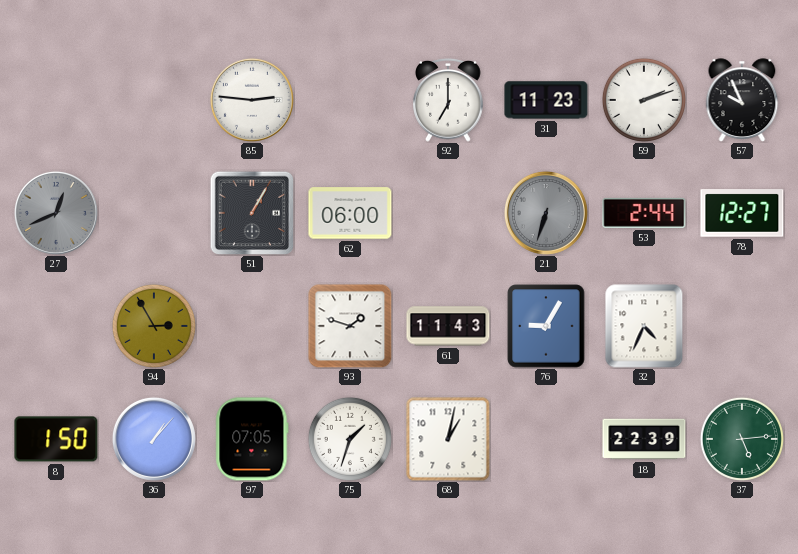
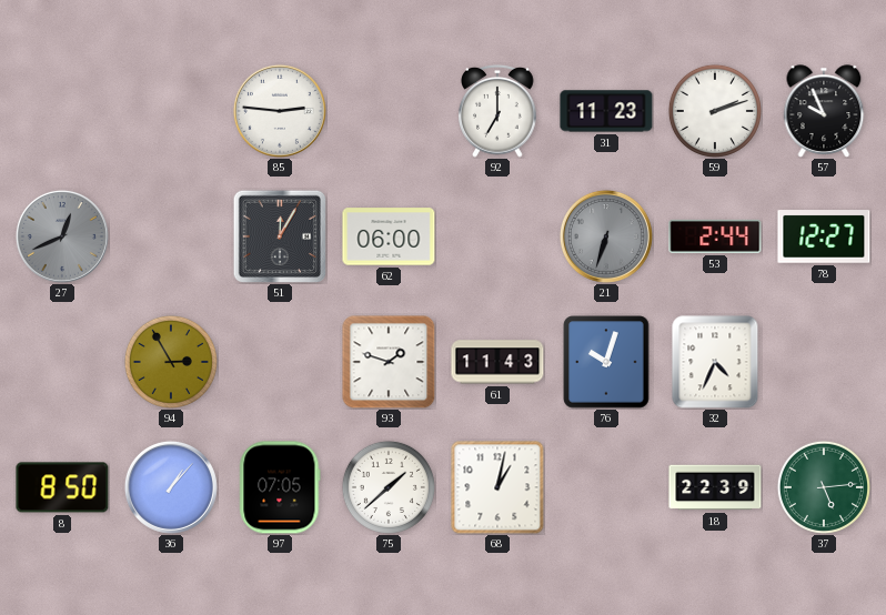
51: 1:05 -> 12:05
76: 9:05 -> 10:03
8: 1:50 -> 8:50
75: 1:33 -> 1:38
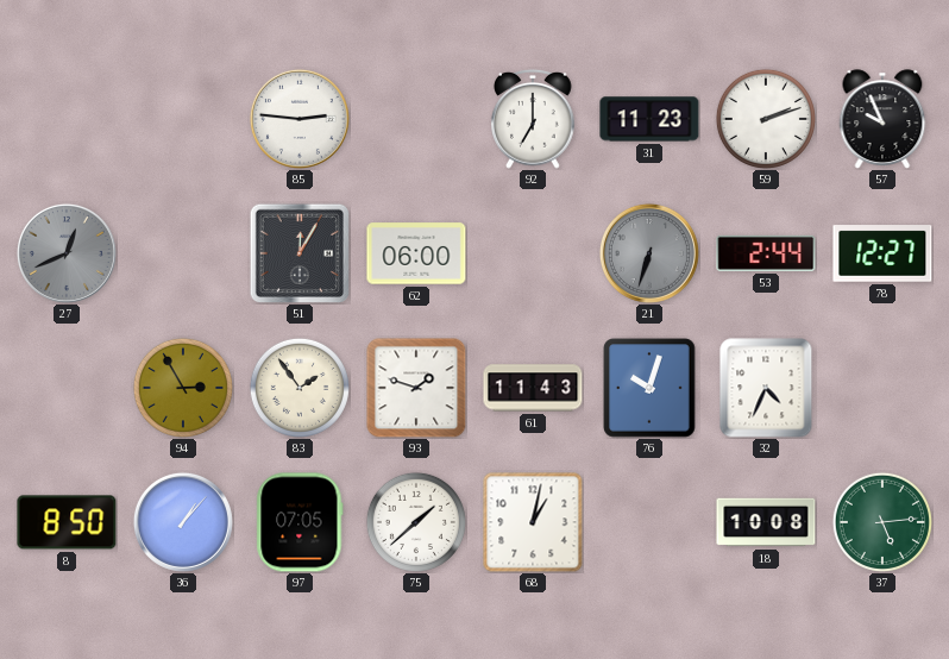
83: none -> 1:54
18: 22:39 -> 10:08
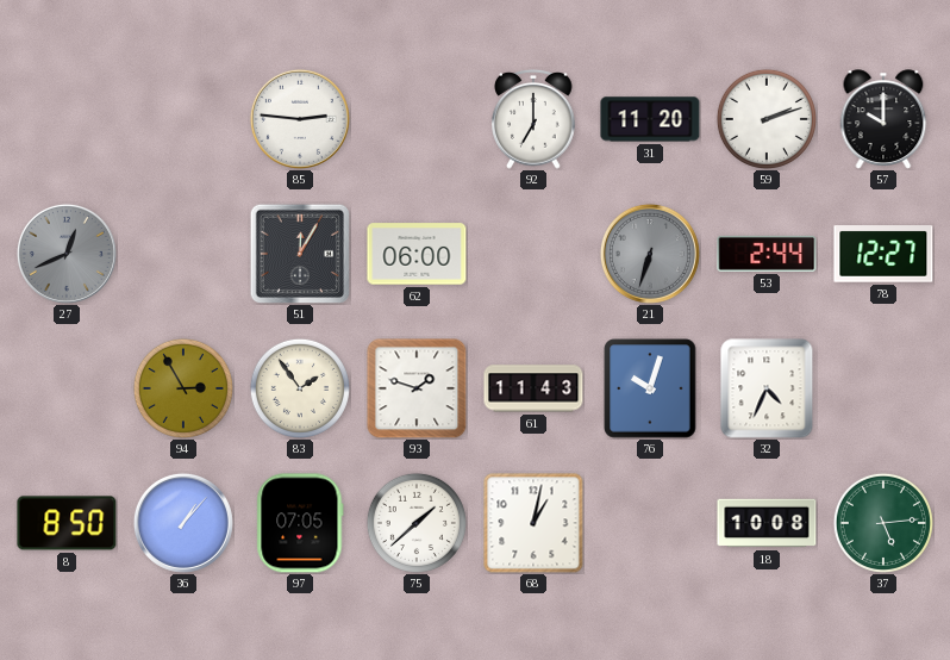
31: 11:23 -> 11:20
57: 9:56 -> 10:00
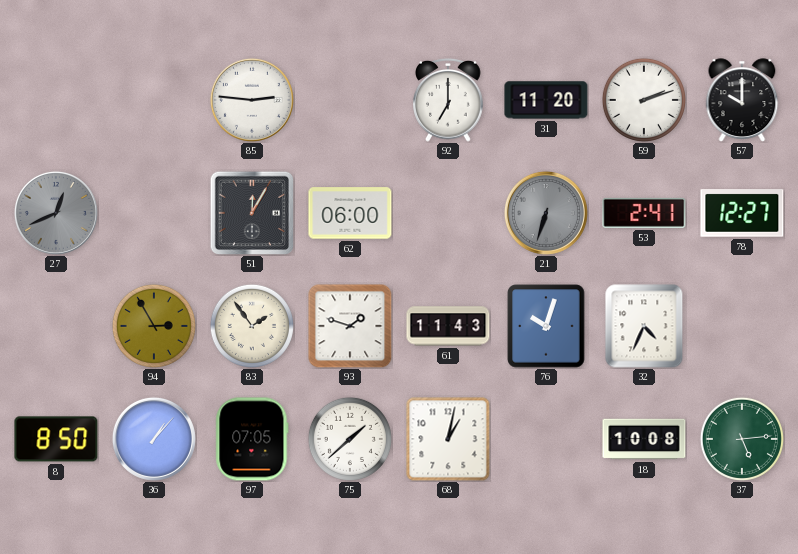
53: 2:44 -> 2:41
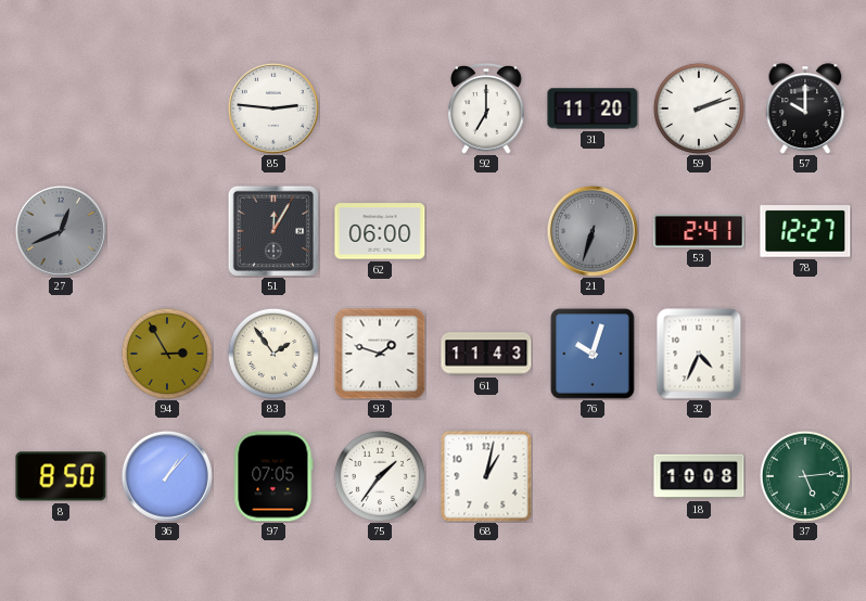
75: 1:38 -> 1:36
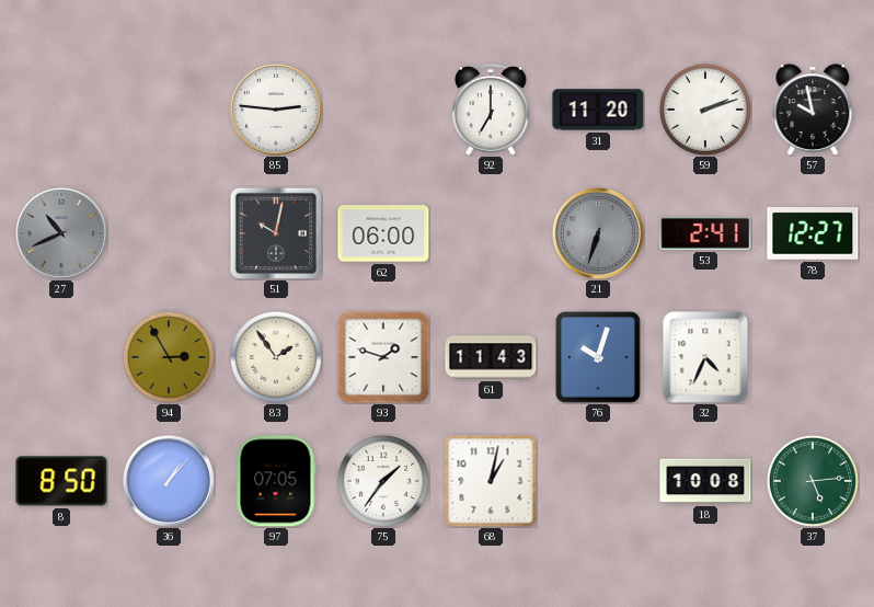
57: 10:00 -> 9:58
27: 12:41 -> 10:41
51: 12:05 -> 10:02
